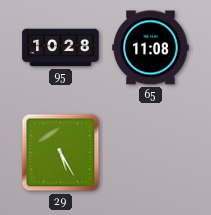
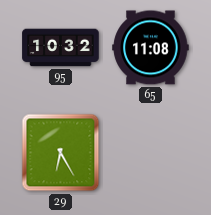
95: 10:28 -> 10:32
29: 5:25 -> 6:25
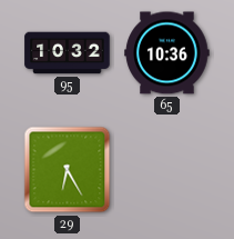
65: 11:08 -> 10:36
